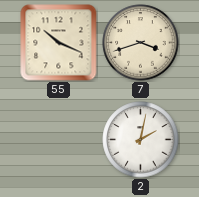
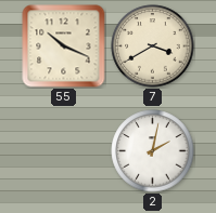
7: 3:42 -> 3:40
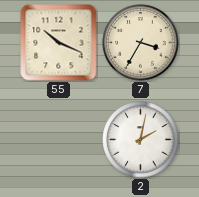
7: 3:40 -> 3:35
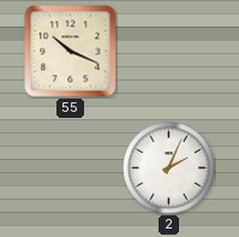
7: 3:35 -> none
2: 2:02 -> 2:04
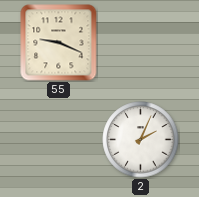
55: 10:19 -> 9:19
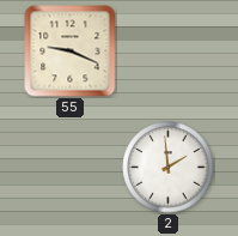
2: 2:04 -> 1:59
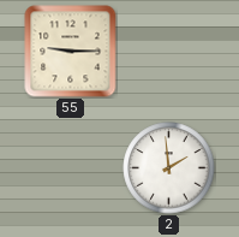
55: 9:19 -> 9:15
